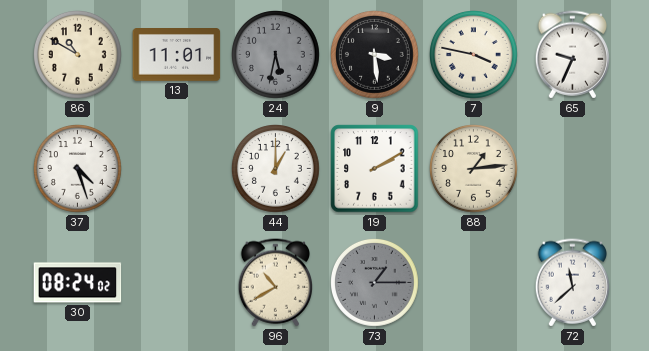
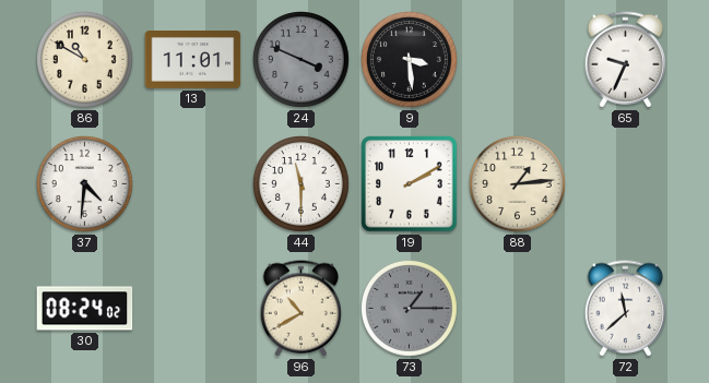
24: 5:32 -> 3:49
7: 3:47 -> none
37: 4:27 -> 4:31
44: 1:00 -> 11:30
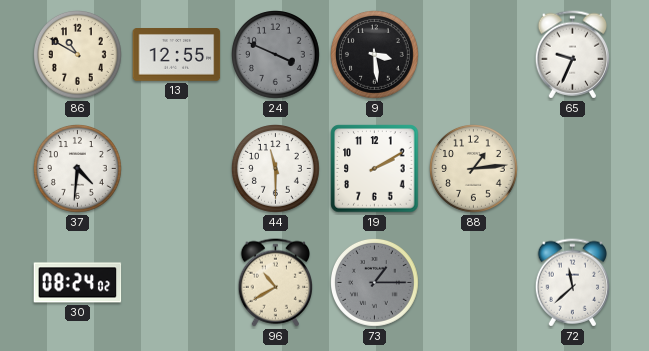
13: 11:01 -> 12:55
